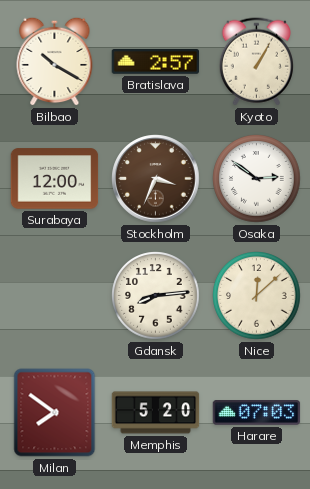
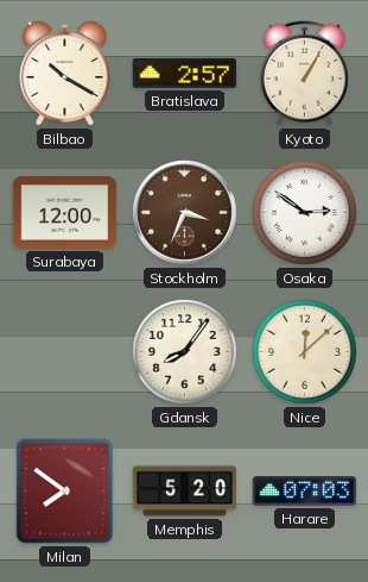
Gdansk: 8:14 -> 8:06
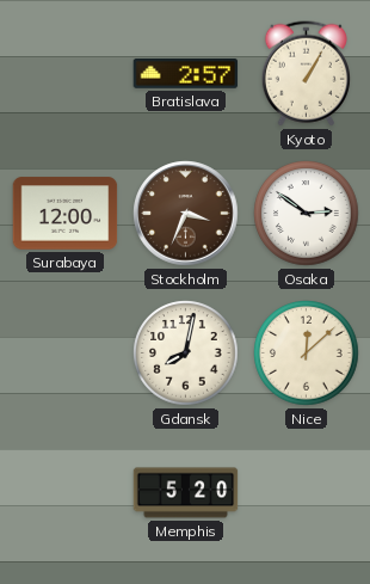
Bilbao: 10:20 -> none
Gdansk: 8:06 -> 8:02
Milan: 7:51 -> none
Harare: 07:03 -> none
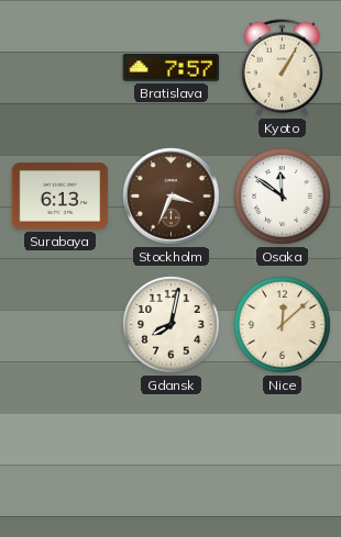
Bratislava: 2:57 -> 7:57
Surabaya: 12:00 -> 6:13
Osaka: 2:51 -> 11:51
Memphis: 5:20 -> none
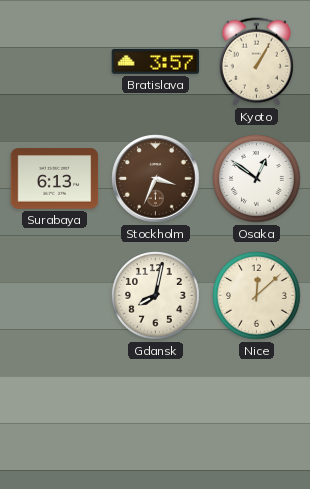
Bratislava: 7:57 -> 3:57
Osaka: 11:51 -> 12:51
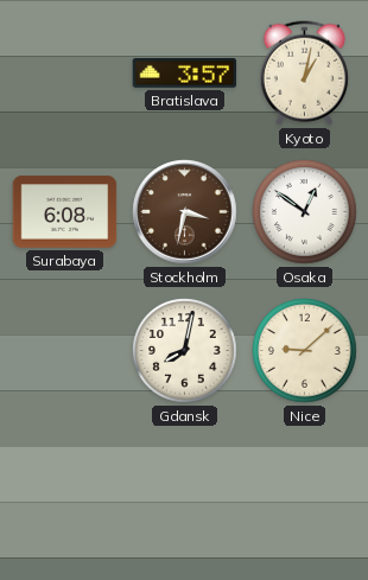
Kyoto: 1:05 -> 1:02
Surabaya: 6:13 -> 6:08
Stockholm: 3:34 -> 3:32
Nice: 12:08 -> 9:08
